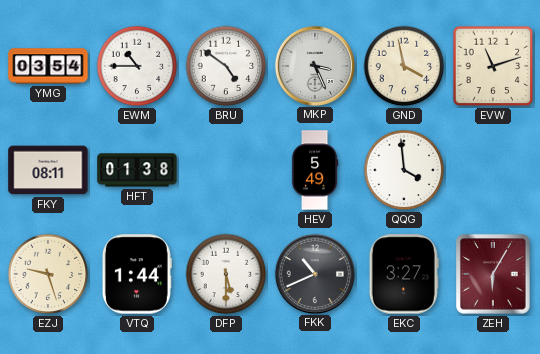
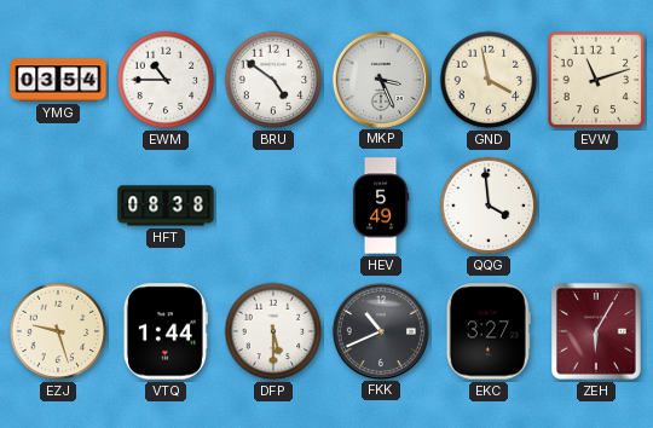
FKY: 08:11 -> none
HFT: 01:38 -> 08:38
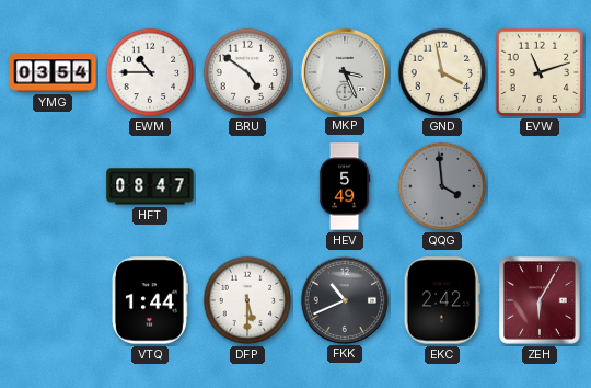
HFT: 08:38 -> 08:47
QQG dial: white -> grey
EZJ: 9:27 -> none
EKC: 3:27 -> 2:42
